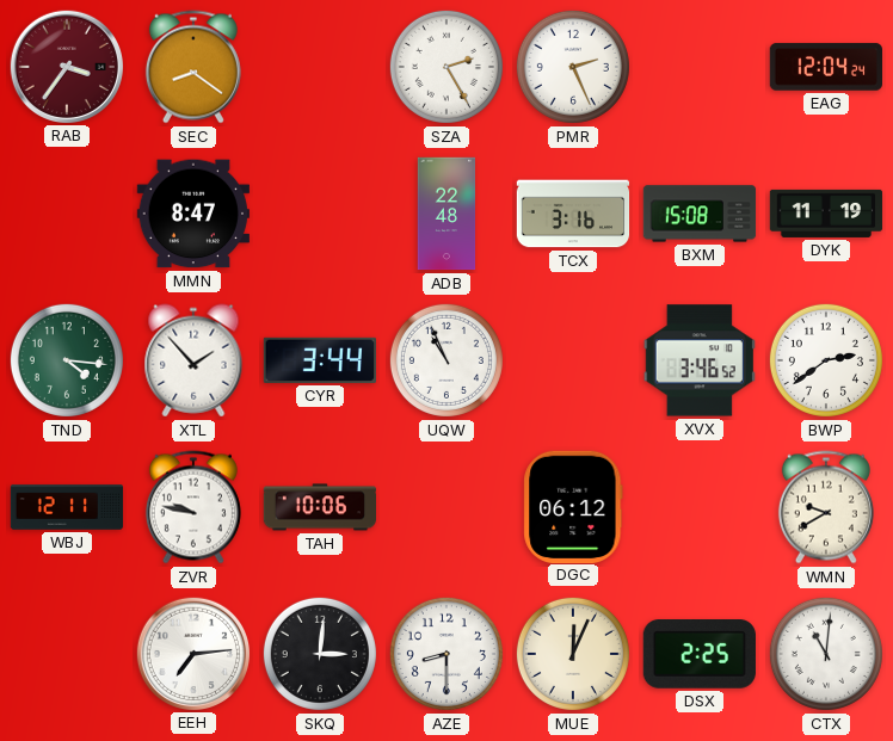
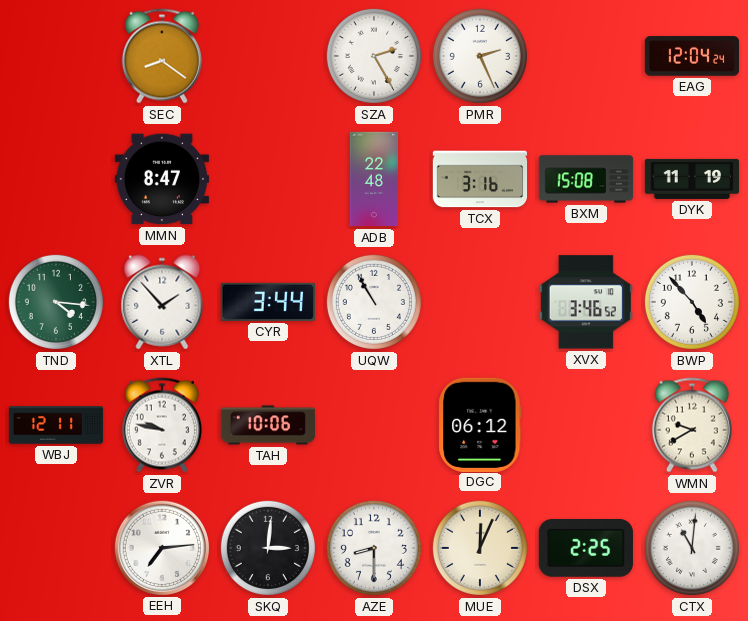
RAB: 3:36 -> none
UQW: 10:56 -> 10:55
BWP: 2:39 -> 4:53
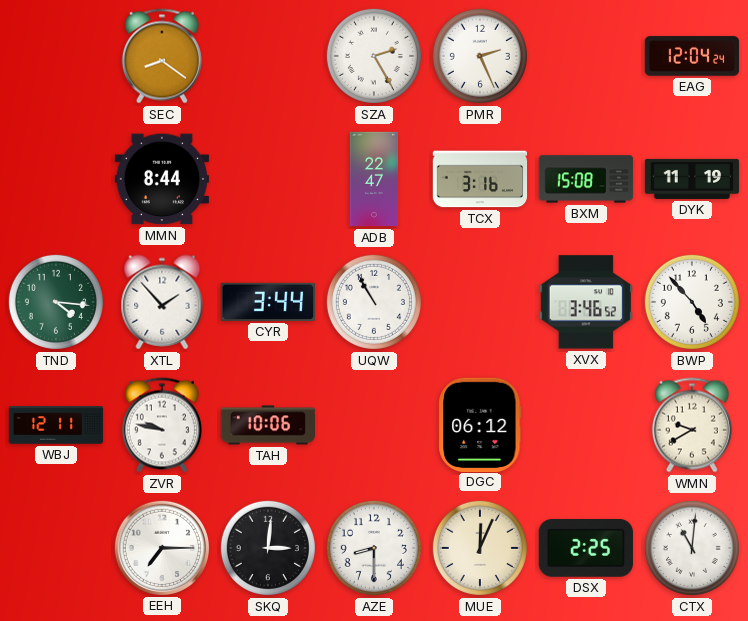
MMN: 8:47 -> 8:44
ADB: 22:48 -> 22:47
EEH: 7:14 -> 7:15
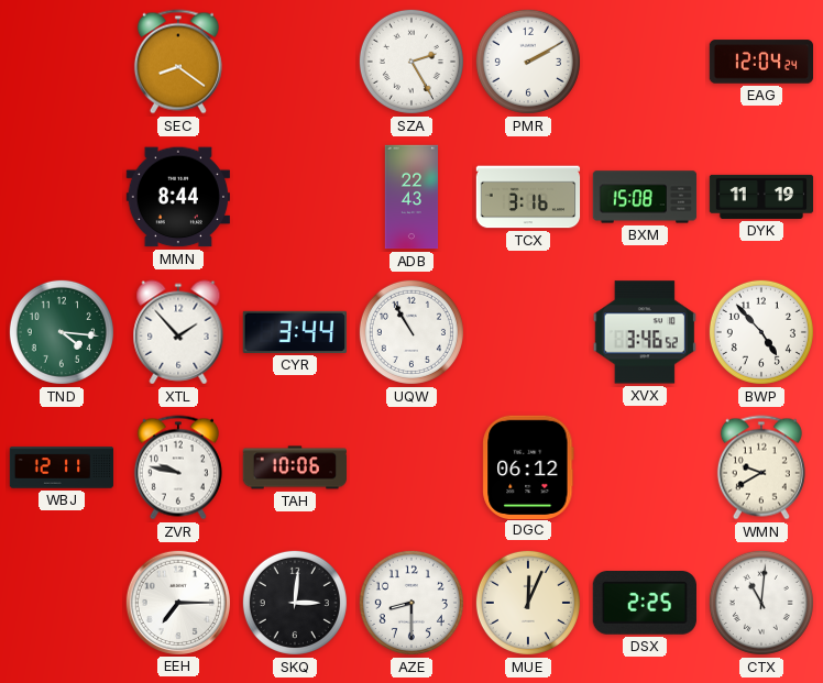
PMR: 2:26 -> 2:10
ADB: 22:47 -> 22:43
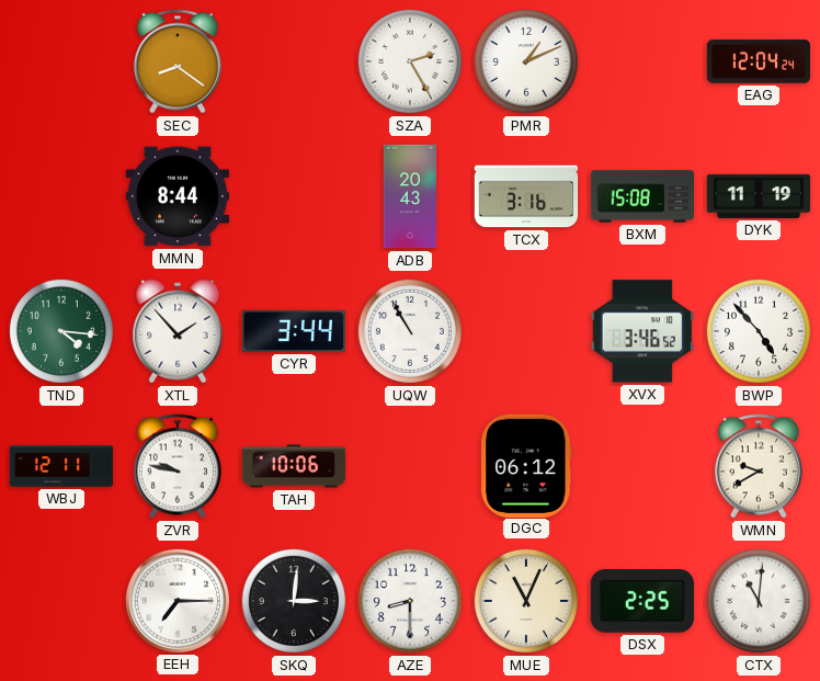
PMR: 2:10 -> 1:11
ADB: 22:43 -> 20:43
MUE: 12:04 -> 11:04
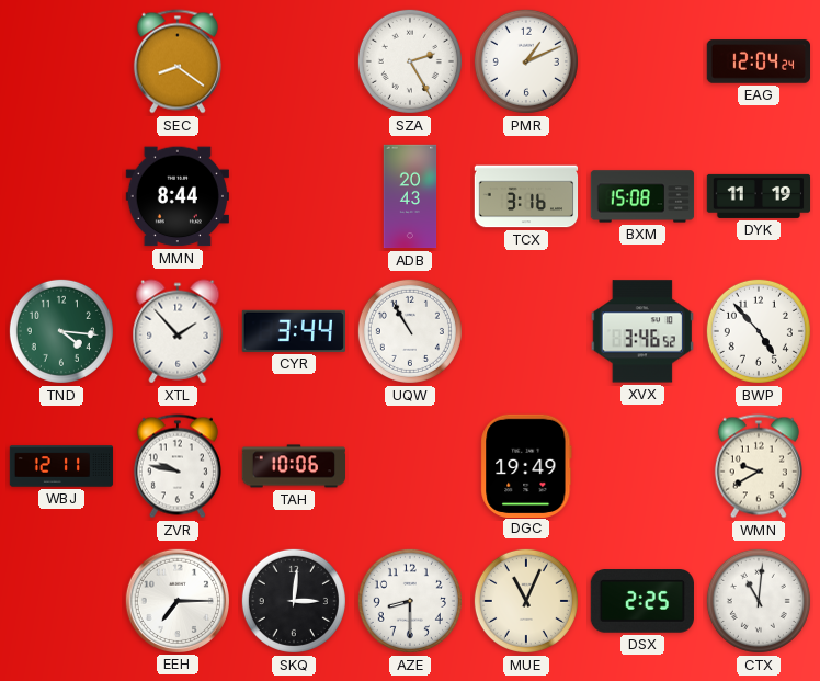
DGC: 06:12 -> 19:49
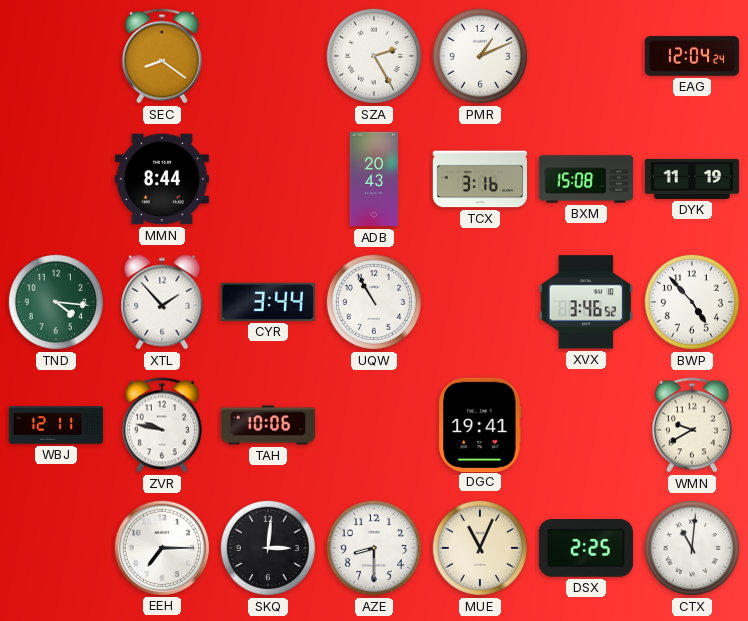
DGC: 19:49 -> 19:41
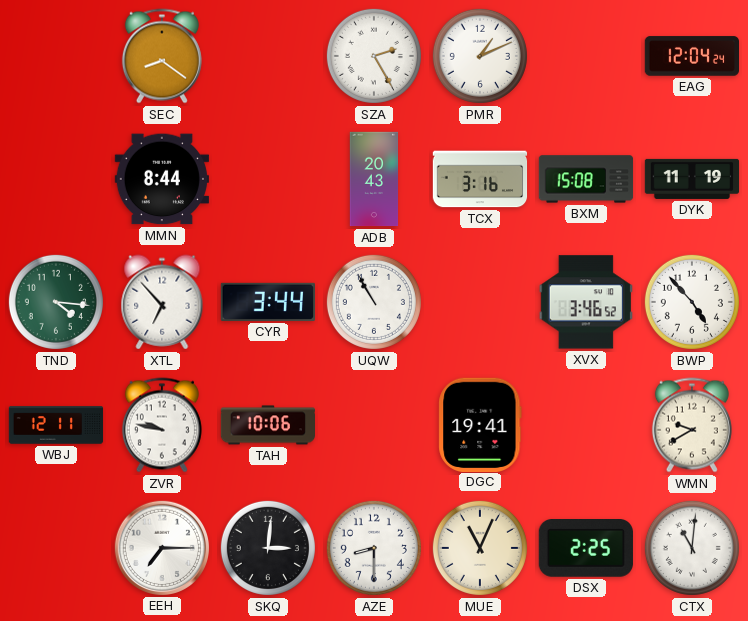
XTL: 1:53 -> 6:53
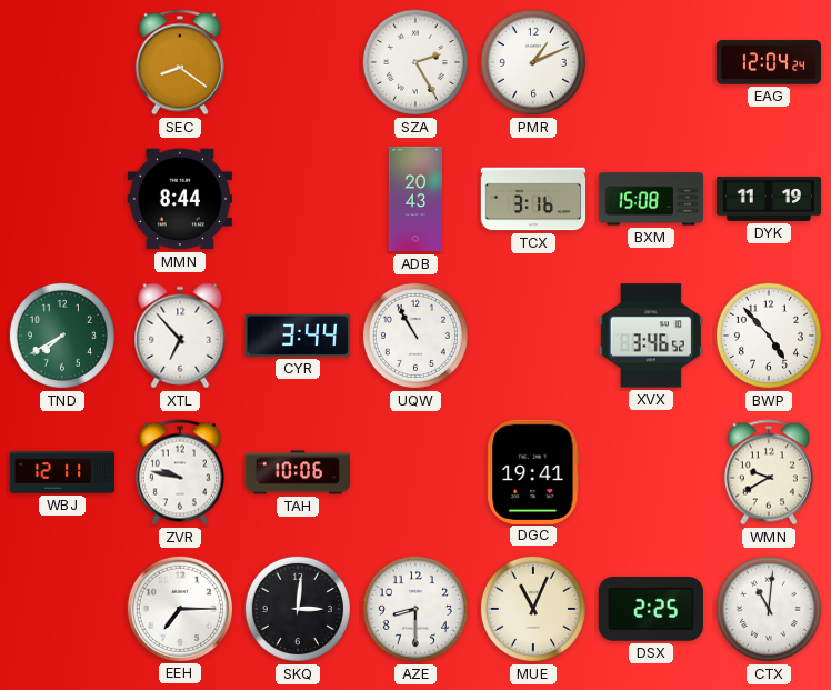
TND: 4:16 -> 7:40
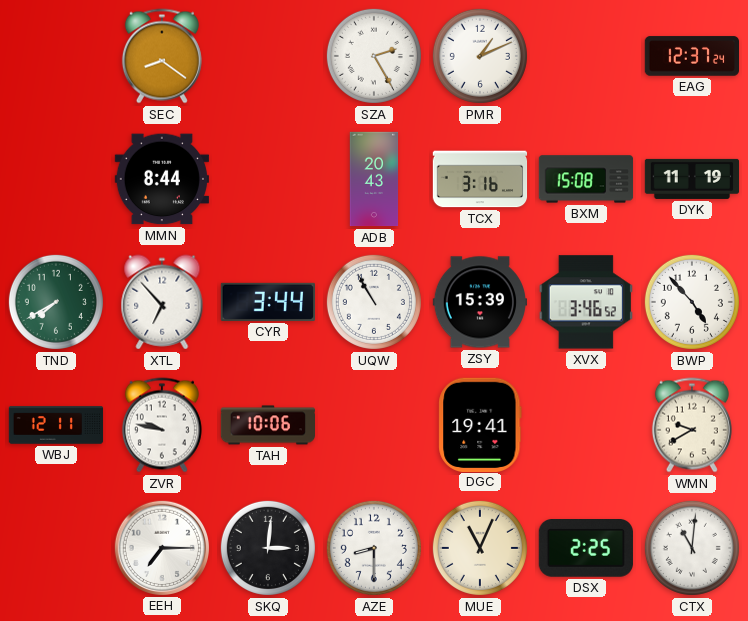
EAG: 12:04 -> 12:37
ZSY: none -> 15:39
